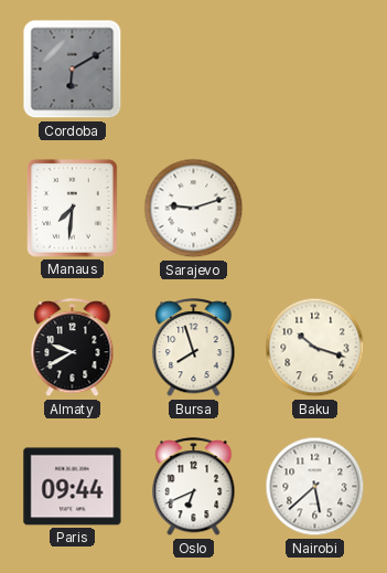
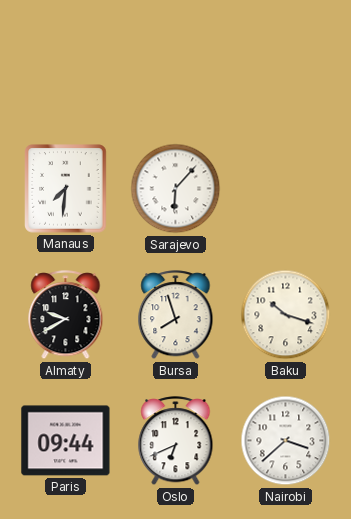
Cordoba: 6:10 -> none
Sarajevo: 9:12 -> 6:07
Nairobi: 5:38 -> 3:38
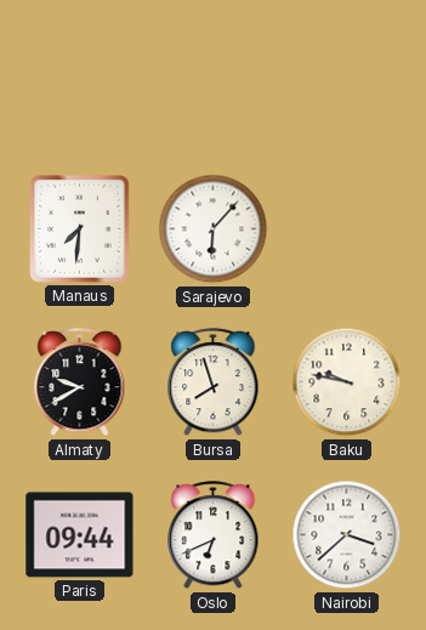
Baku: 10:18 -> 9:47
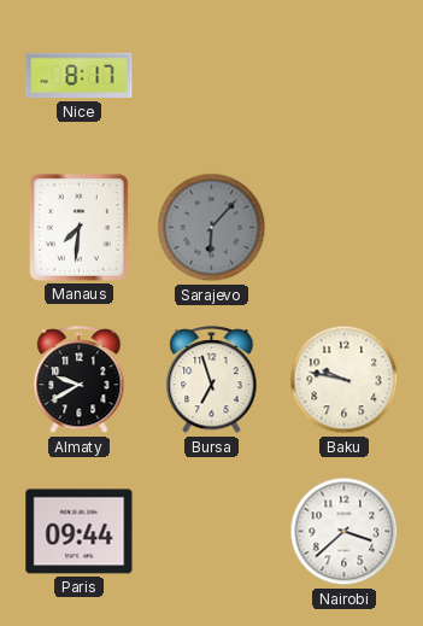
Nice: none -> 8:17
Sarajevo dial: white -> grey
Bursa: 7:57 -> 6:57
Oslo: 6:41 -> none
